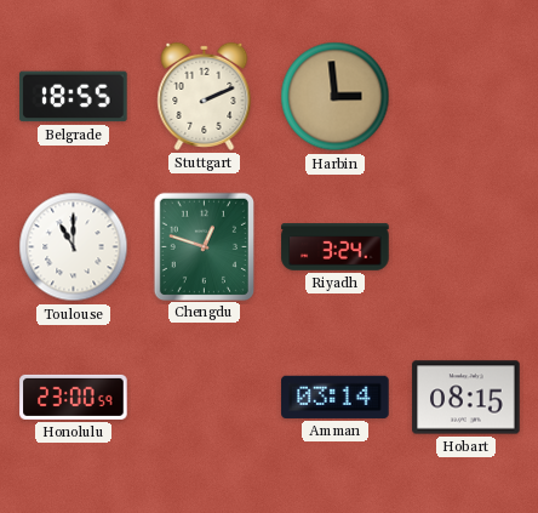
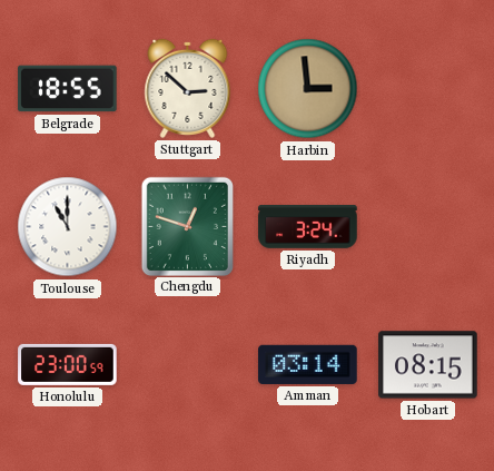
Stuttgart: 2:11 -> 2:52
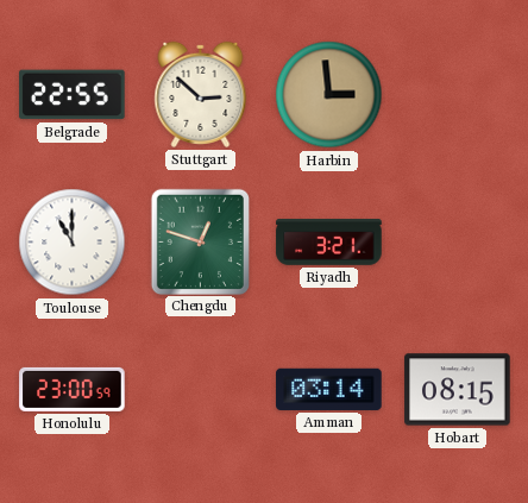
Belgrade: 18:55 -> 22:55
Riyadh: 3:24 -> 3:21
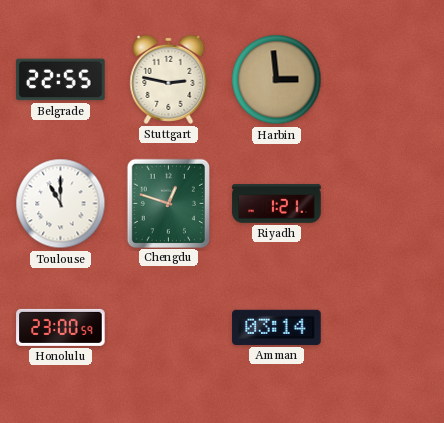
Stuttgart: 2:52 -> 2:47
Riyadh: 3:21 -> 1:21
Hobart: 08:15 -> none
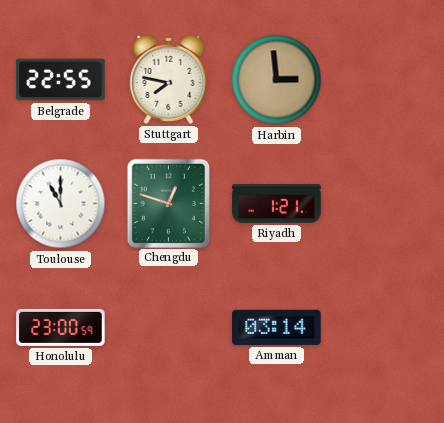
Stuttgart: 2:47 -> 7:47
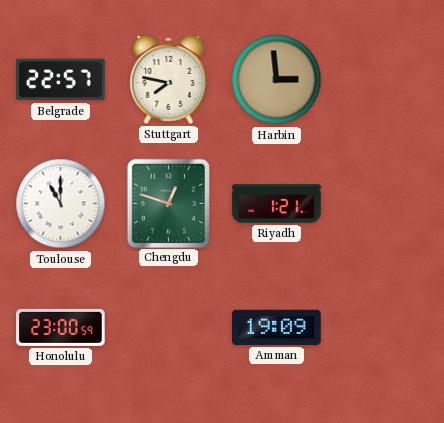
Belgrade: 22:55 -> 22:57
Amman: 03:14 -> 19:09
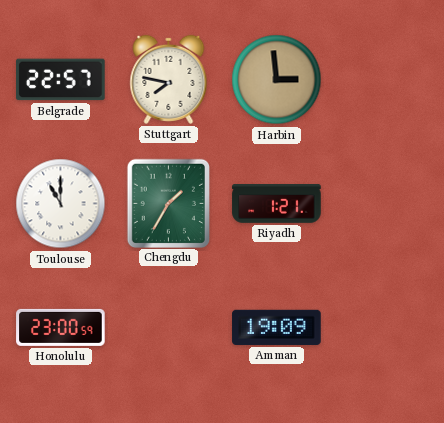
Chengdu: 12:48 -> 1:35
